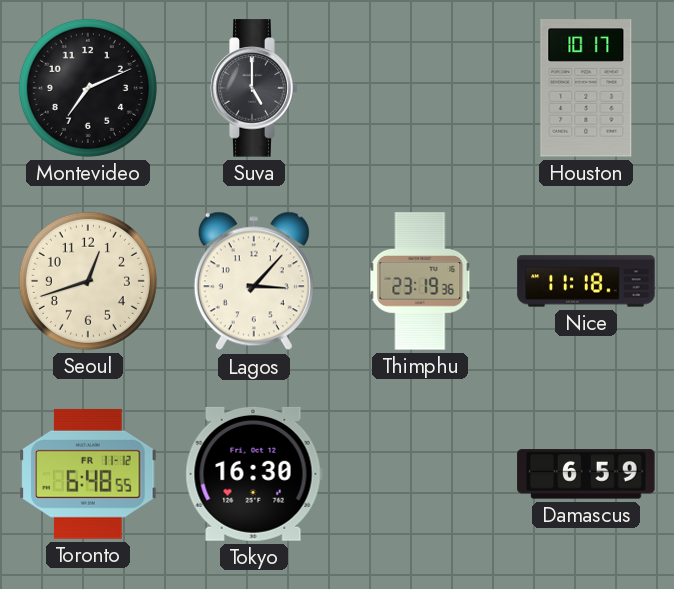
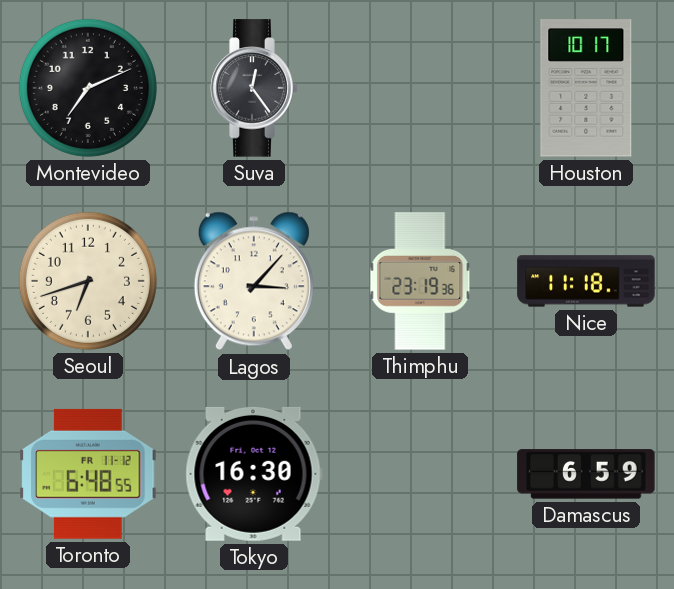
Suva: 5:00 -> 12:24
Seoul: 12:42 -> 6:42
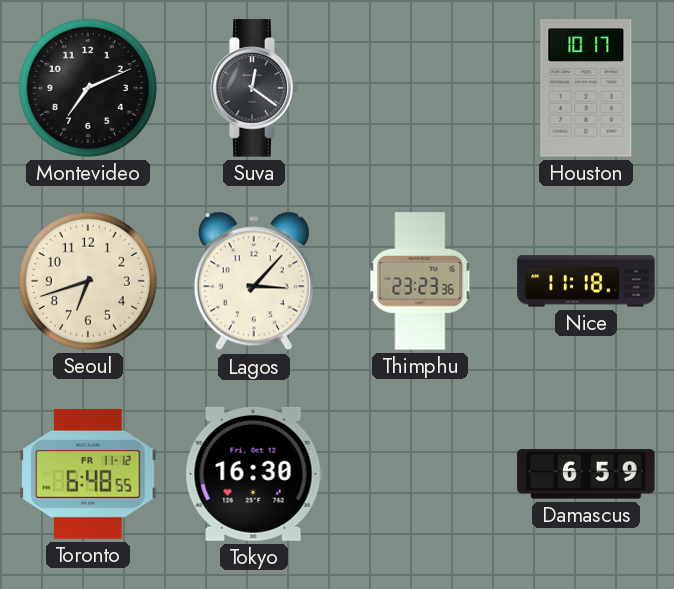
Suva: 12:24 -> 12:21
Thimphu: 23:19 -> 23:23
